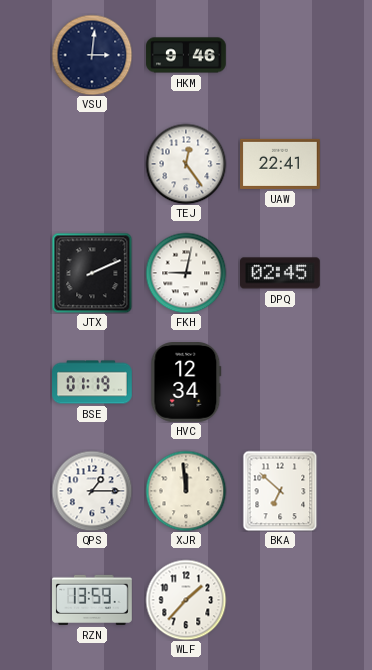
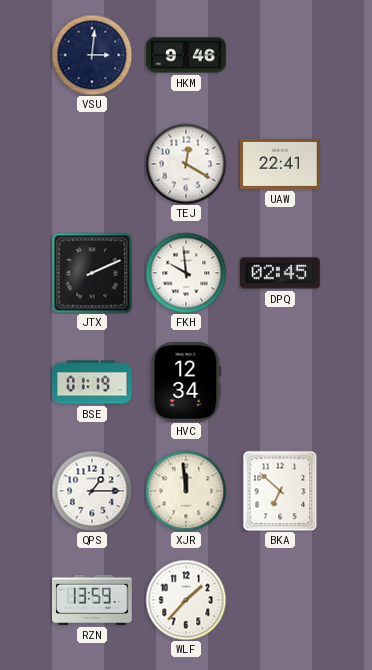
TEJ: 12:24 -> 12:20
FKH: 9:02 -> 9:59
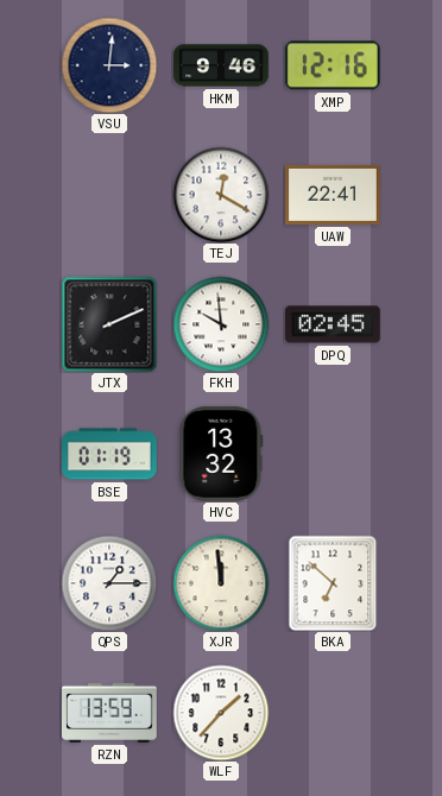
XMP: none -> 12:16
HVC: 12:34 -> 13:32
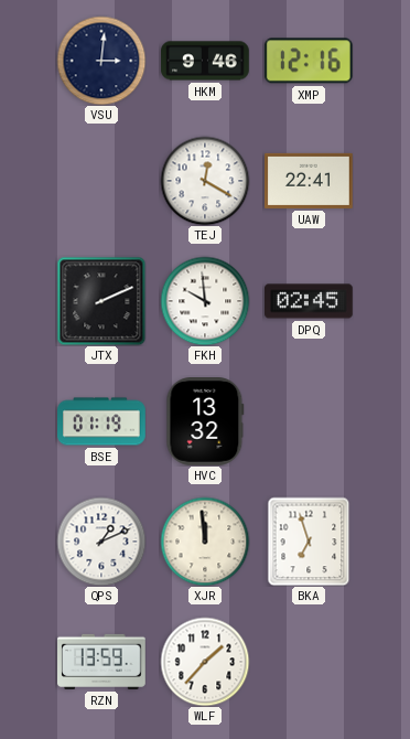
QPS: 1:15 -> 1:11
BKA: 6:52 -> 6:57
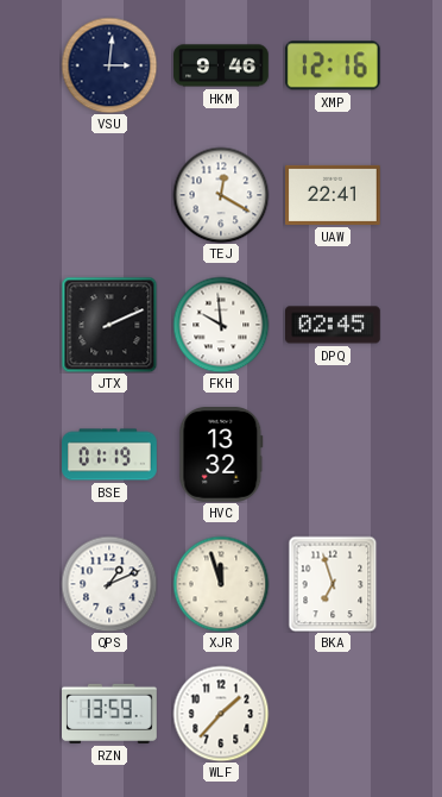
XJR: 11:59 -> 11:57
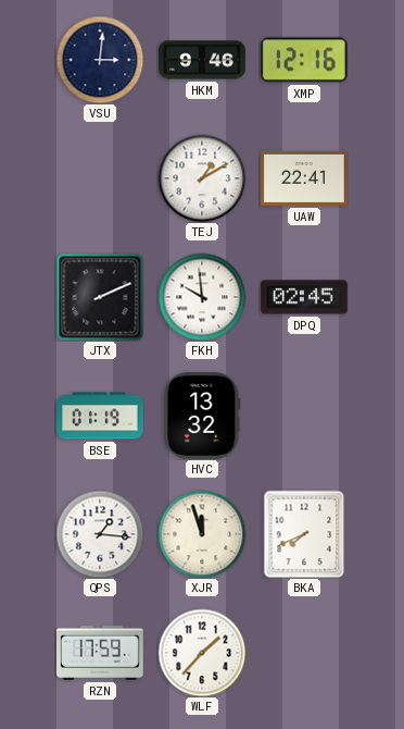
TEJ: 12:20 -> 1:10
QPS: 1:11 -> 1:16
BKA: 6:57 -> 7:41
RZN: 13:59 -> 17:59
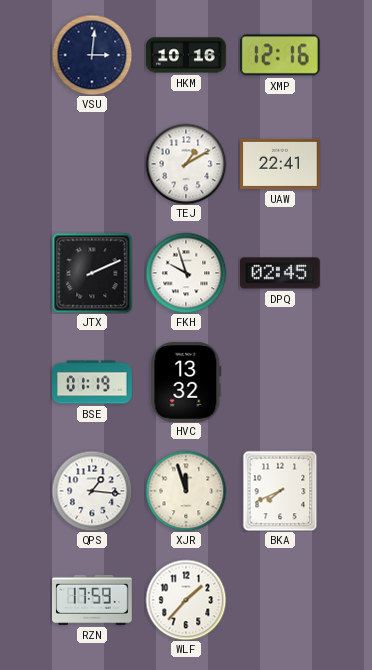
HKM: 9:46 -> 10:16
FKH: 9:59 -> 9:57
